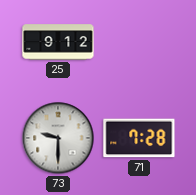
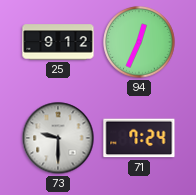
94: none -> 12:34
71: 7:28 -> 7:24
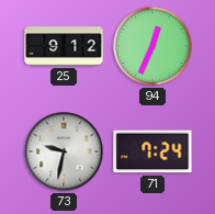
73: 9:30 -> 9:32
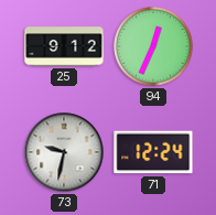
71: 7:24 -> 12:24
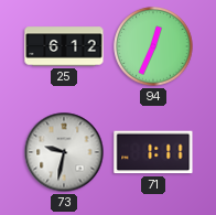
25: 9:12 -> 6:12
71: 12:24 -> 1:11
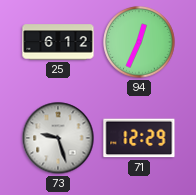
73: 9:32 -> 9:27
71: 1:11 -> 12:29
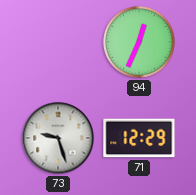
25: 6:12 -> none
